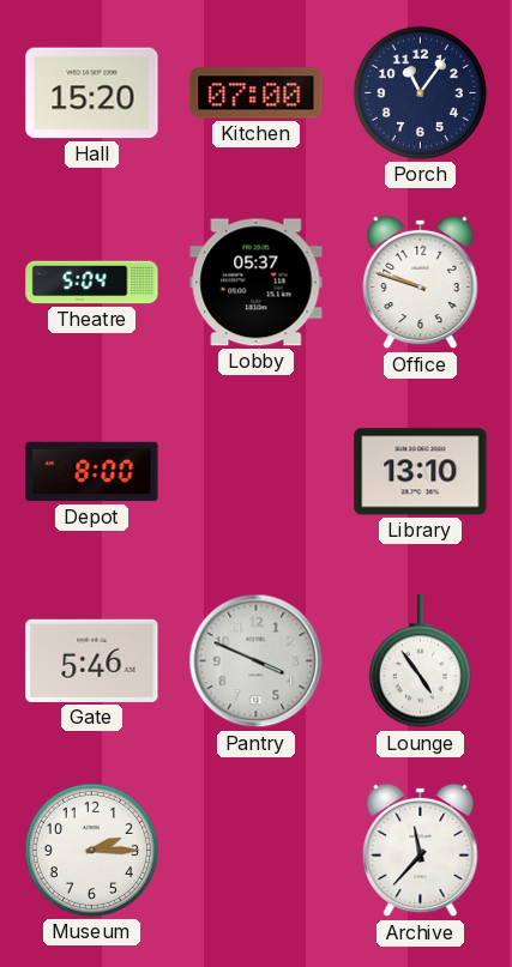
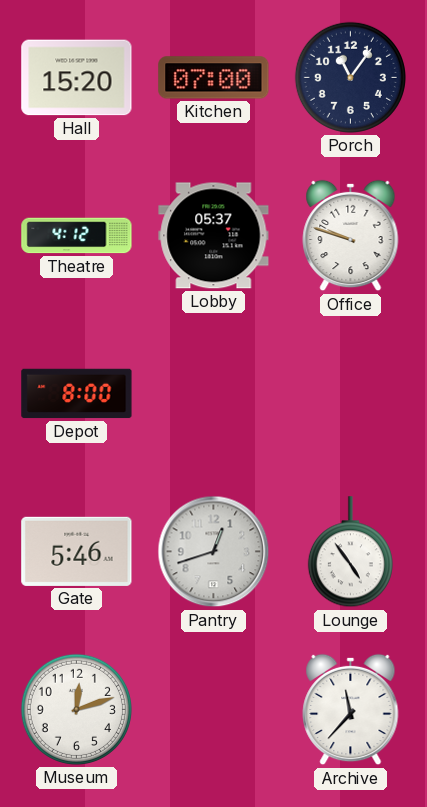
Theatre: 5:04 -> 4:12
Library: 13:10 -> none
Pantry: 3:49 -> 12:42
Museum: 2:15 -> 12:12
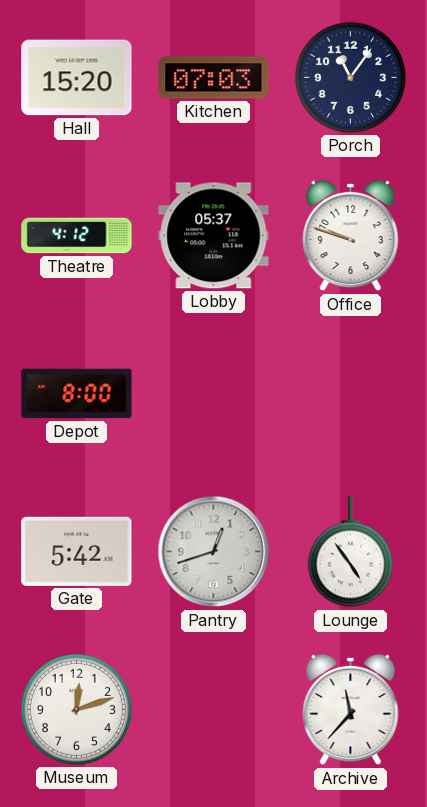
Kitchen: 07:00 -> 07:03
Gate: 5:46 -> 5:42
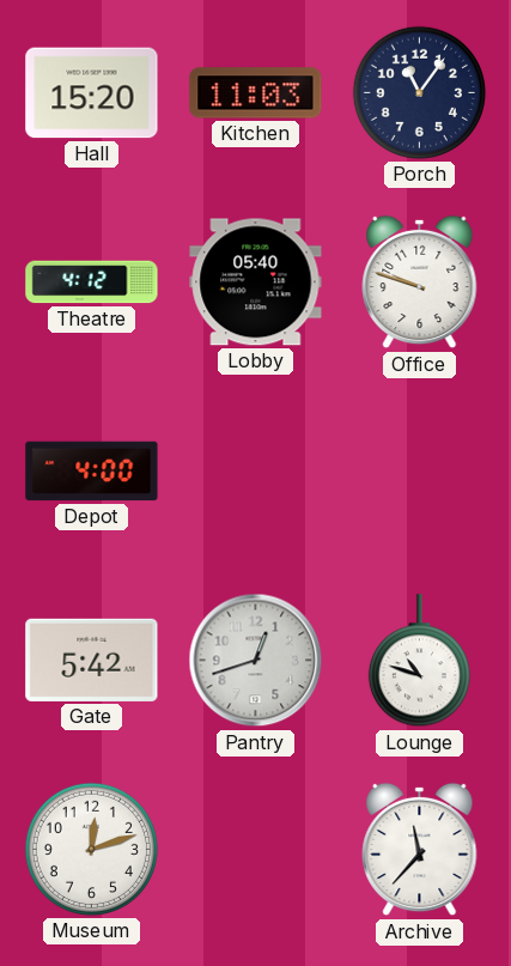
Kitchen: 07:03 -> 11:03
Lobby: 05:37 -> 05:40
Depot: 8:00 -> 4:00
Lounge: 4:54 -> 10:48
